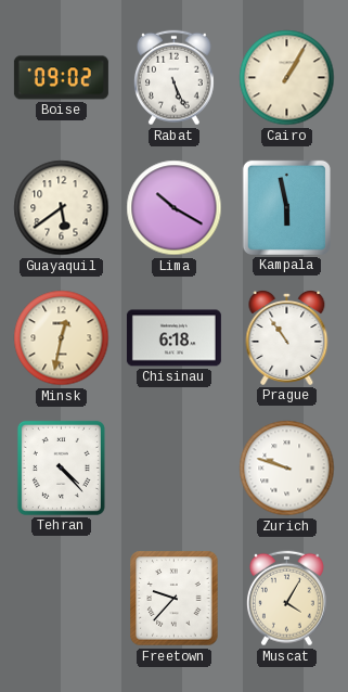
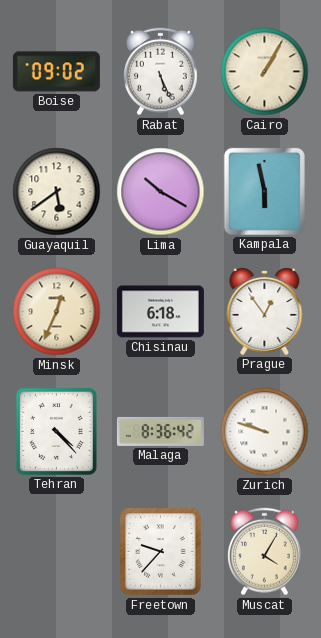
Minsk: 12:32 -> 12:34
Prague: 10:54 -> 12:54
Malaga: none -> 8:36
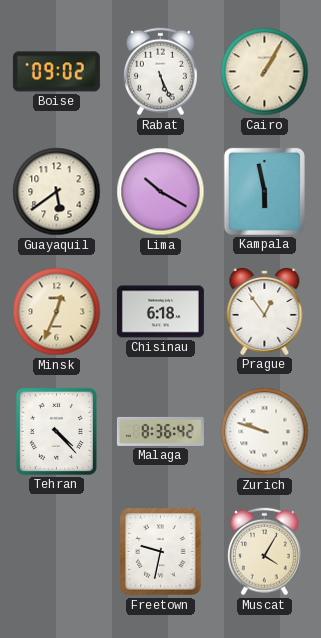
Freetown: 9:37 -> 9:32
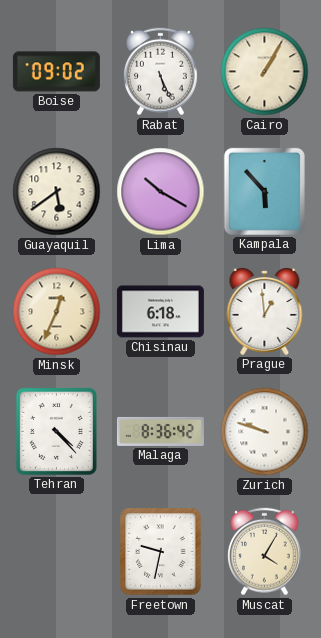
Kampala: 5:58 -> 5:53
Prague: 12:54 -> 12:59
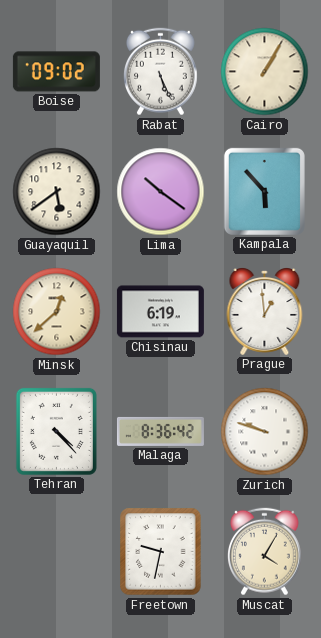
Lima: 10:20 -> 10:21
Minsk: 12:34 -> 12:38
Chisinau: 6:18 -> 6:19
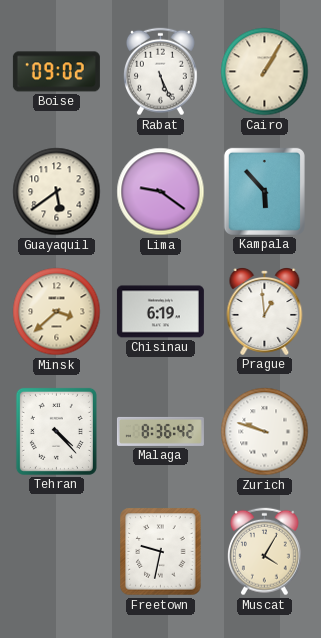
Lima: 10:21 -> 9:21
Minsk: 12:38 -> 3:38
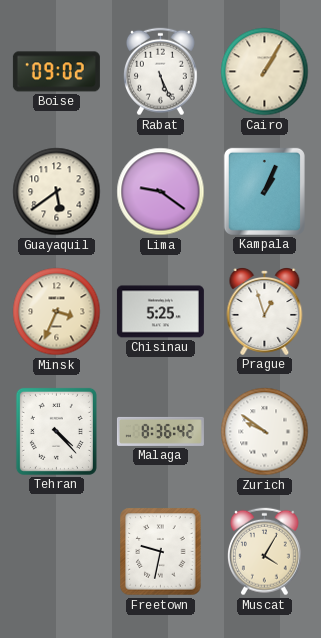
Kampala: 5:53 -> 1:04
Minsk: 3:38 -> 3:34
Chisinau: 6:19 -> 5:25
Prague: 12:59 -> 12:57
Zurich: 9:48 -> 9:51
